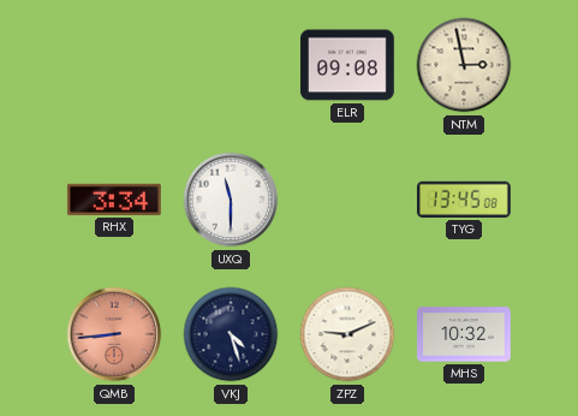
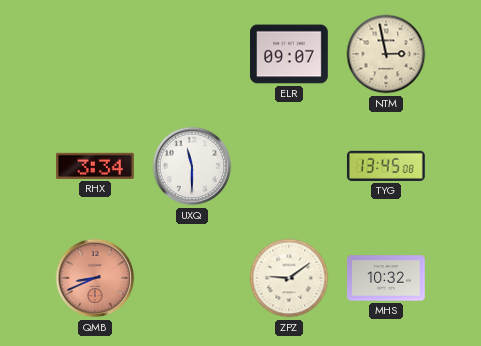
ELR: 09:08 -> 09:07
QMB: 8:44 -> 8:41
VKJ: 4:27 -> none
ZPZ: 9:11 -> 9:09
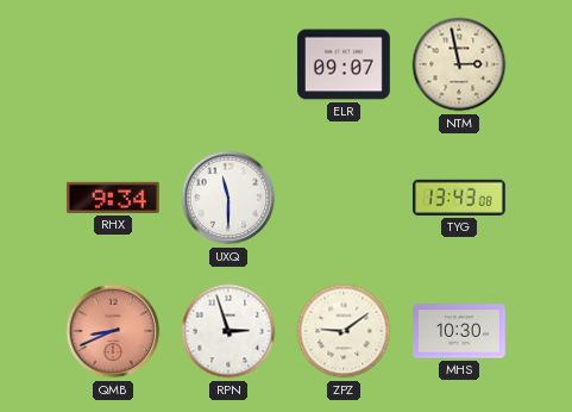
RHX: 3:34 -> 9:34
TYG: 13:45 -> 13:43
RPN: none -> 2:57
MHS: 10:32 -> 10:30
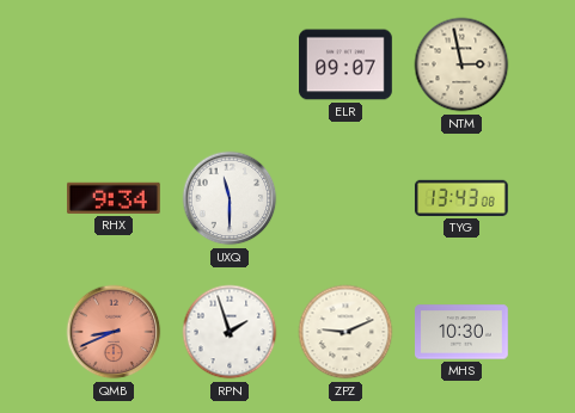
RPN: 2:57 -> 1:57
ZPZ: 9:09 -> 9:11
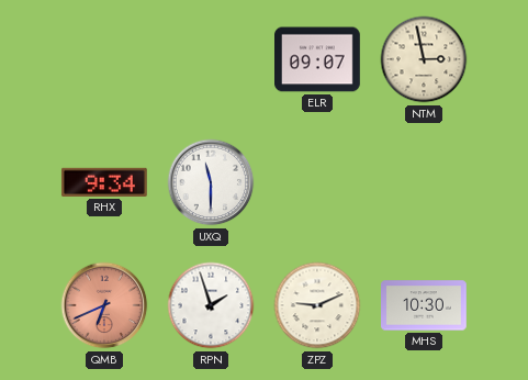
TYG: 13:43 -> none
QMB: 8:41 -> 6:41
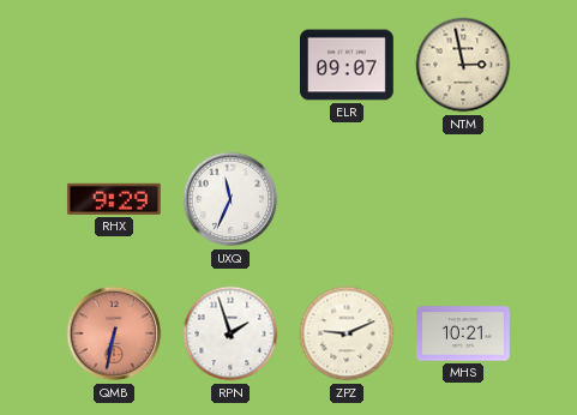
RHX: 9:34 -> 9:29
UXQ: 11:30 -> 11:34
QMB: 6:41 -> 6:32
MHS: 10:30 -> 10:21
